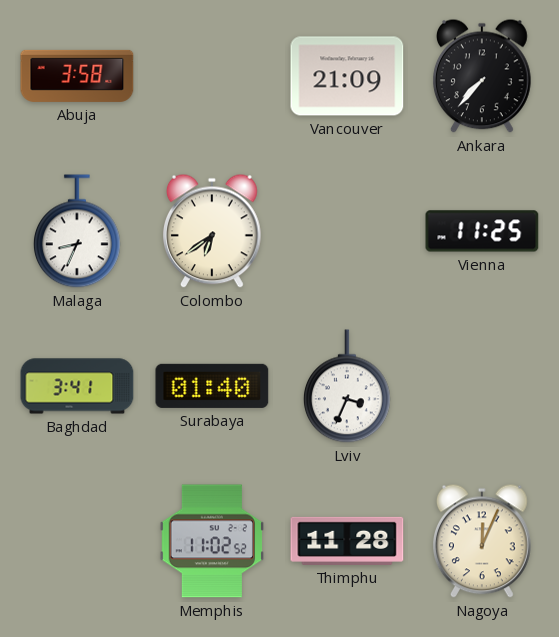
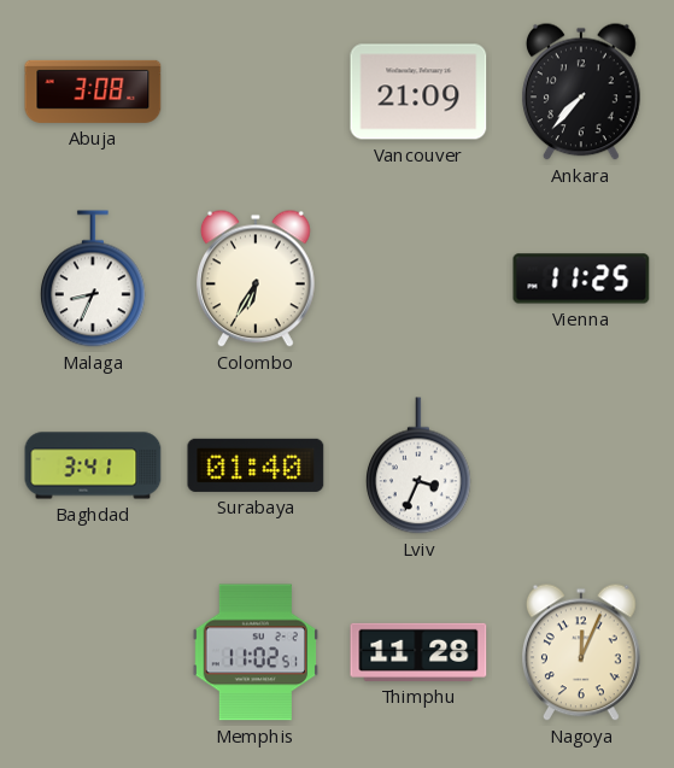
Abuja: 3:58 -> 3:08
Colombo: 6:39 -> 6:35
Memphis: 11:02:52 -> 11:02:51
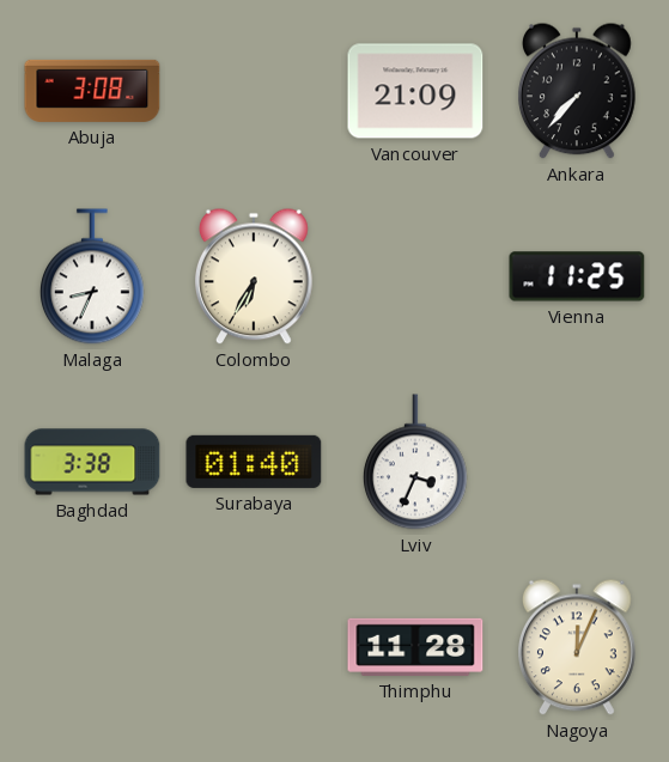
Baghdad: 3:41 -> 3:38
Memphis: 11:02 -> none
